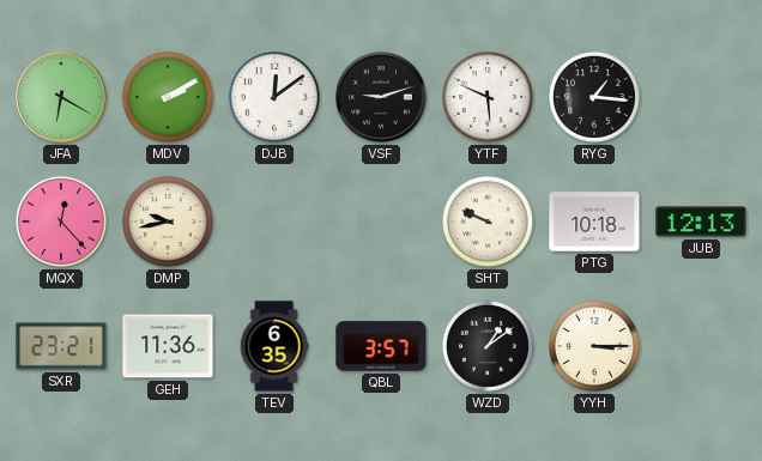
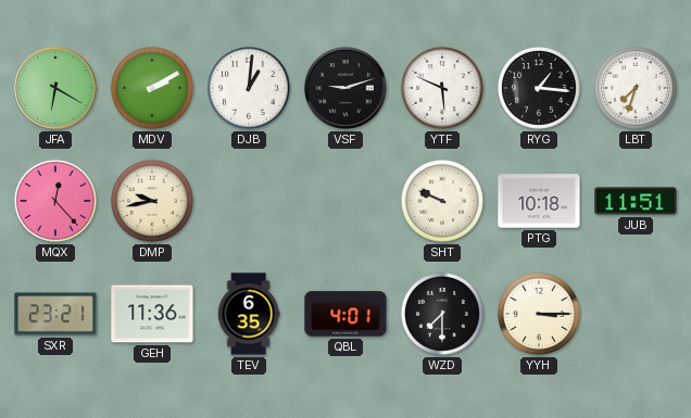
DJB: 12:09 -> 1:01
LBT: none -> 7:33
JUB: 12:13 -> 11:51
QBL: 3:57 -> 4:01
WZD: 1:09 -> 7:30
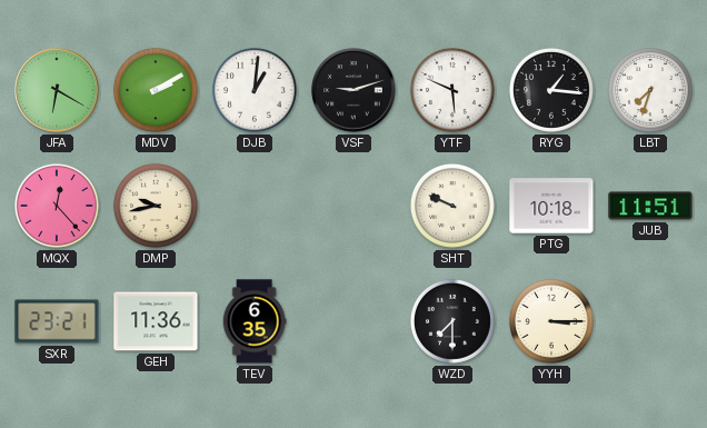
QBL: 4:01 -> none
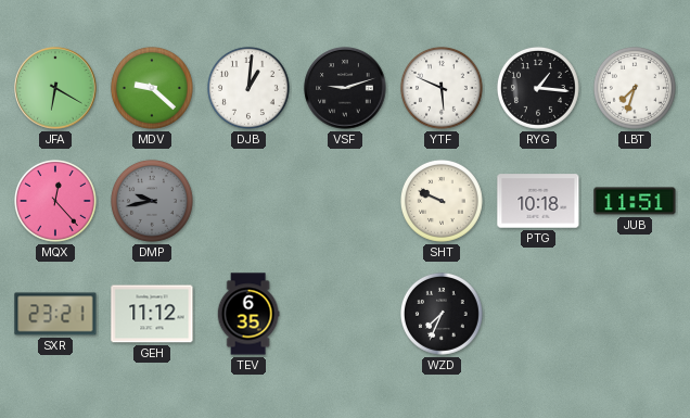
MDV: 2:10 -> 9:22
DMP dial: cream -> grey
GEH: 11:36 -> 11:12
WZD: 7:30 -> 7:34
YYH: 3:15 -> none
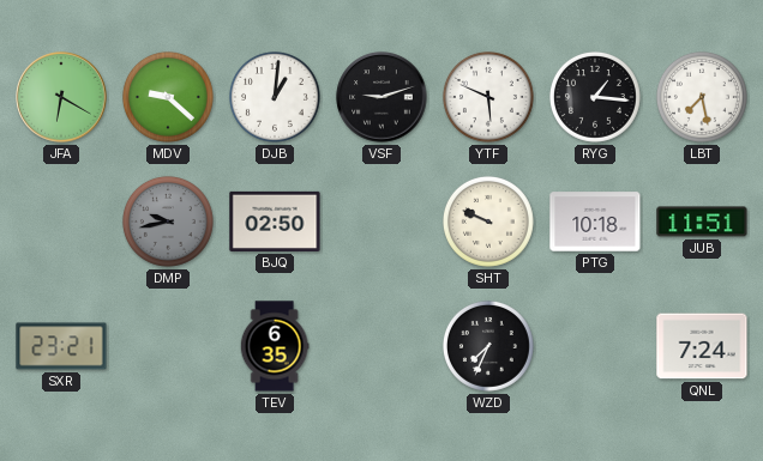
LBT: 7:33 -> 7:28
MQX: 12:23 -> none
BJQ: none -> 02:50
GEH: 11:12 -> none
QNL: none -> 7:24
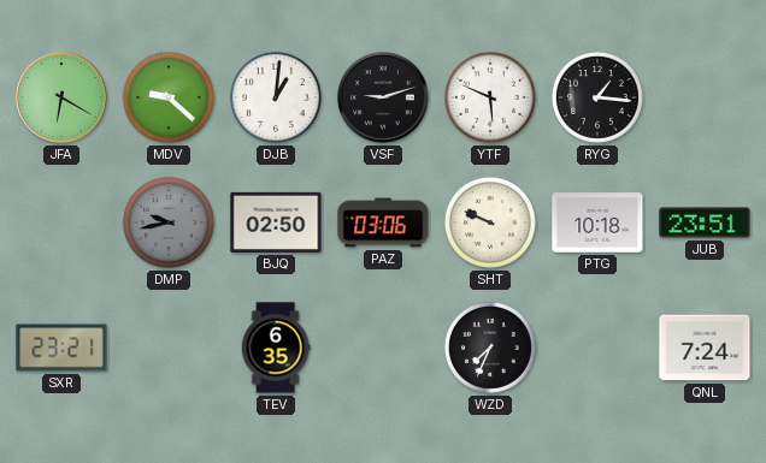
LBT: 7:28 -> none
PAZ: none -> 03:06
JUB: 11:51 -> 23:51
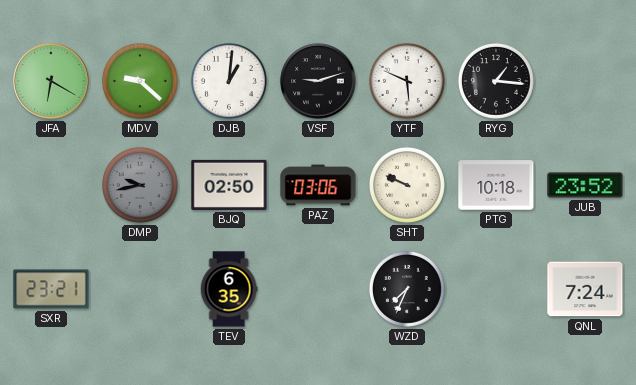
JUB: 23:51 -> 23:52
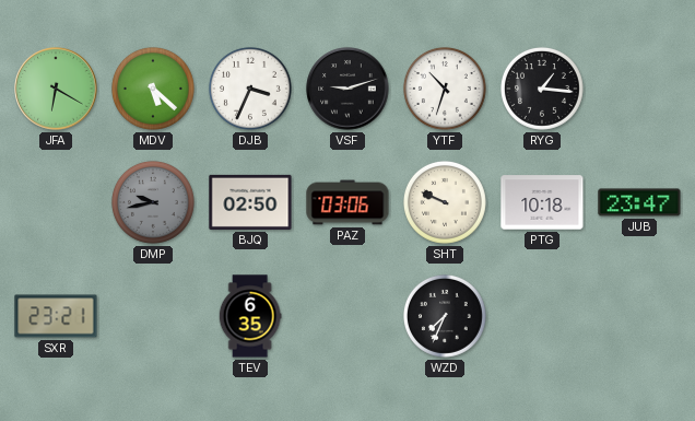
MDV: 9:22 -> 5:22
DJB: 1:01 -> 3:34
YTF: 5:49 -> 10:33
JUB: 23:52 -> 23:47
QNL: 7:24 -> none
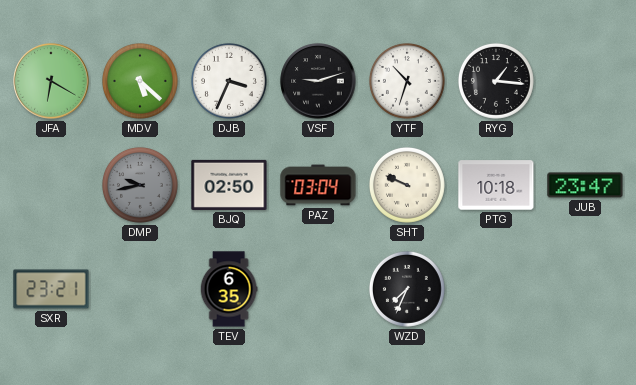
PAZ: 03:06 -> 03:04
